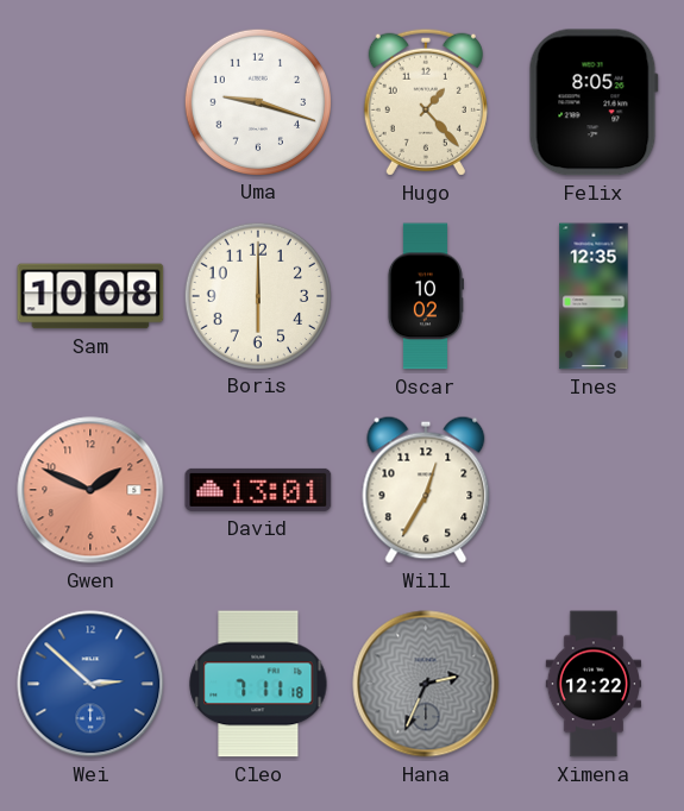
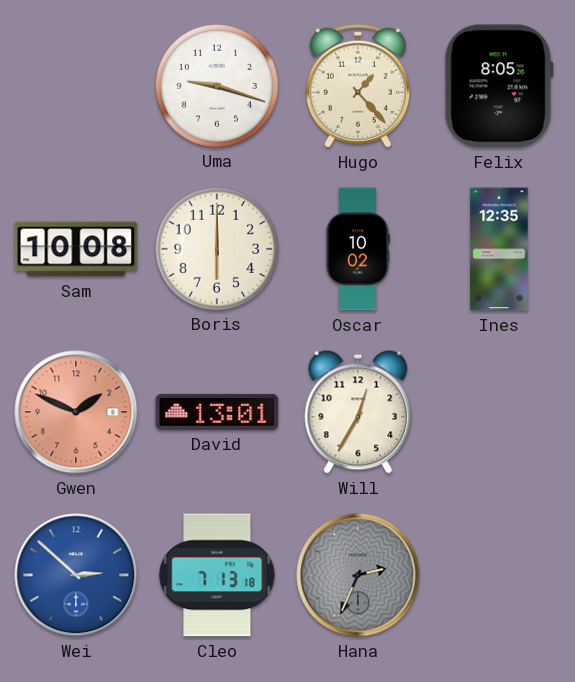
Cleo: 7:11 -> 7:13
Ximena: 12:22 -> none
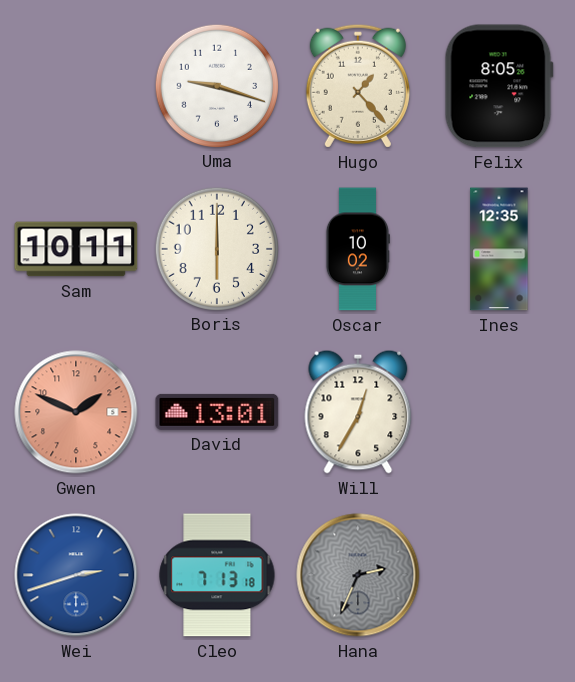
Sam: 10:08 -> 10:11
Wei: 2:52 -> 2:42
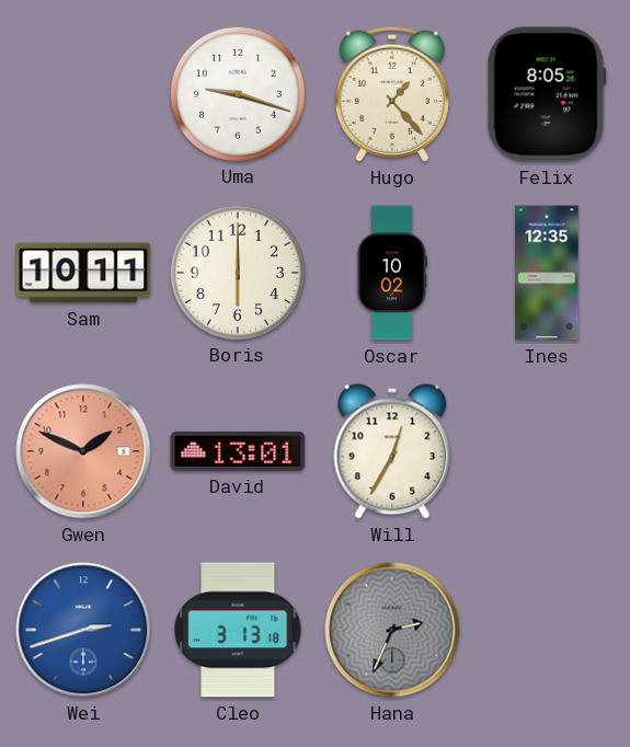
Cleo: 7:13 -> 3:13
